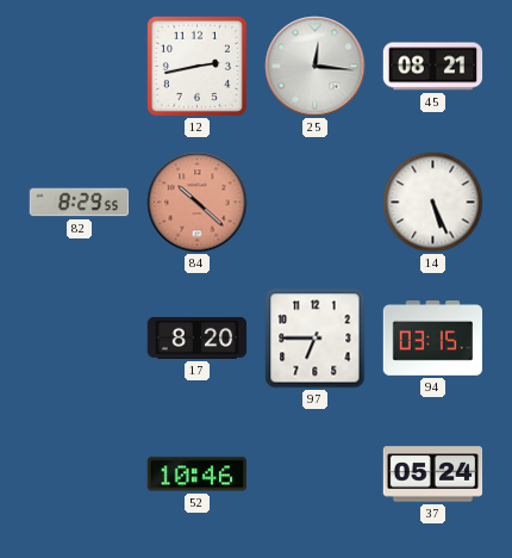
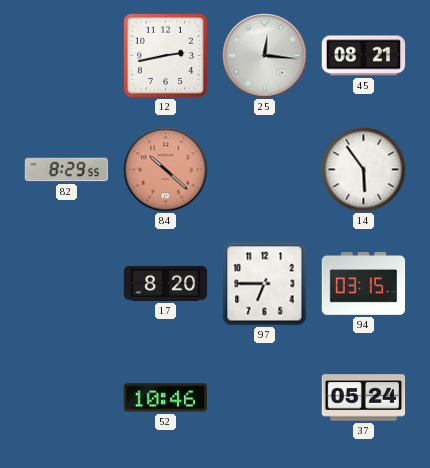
14: 5:26 -> 5:54
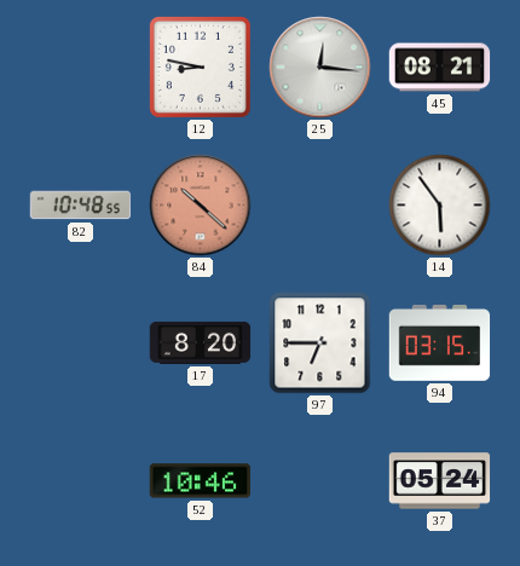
12: 2:43 -> 8:47
82: 8:29 -> 10:48
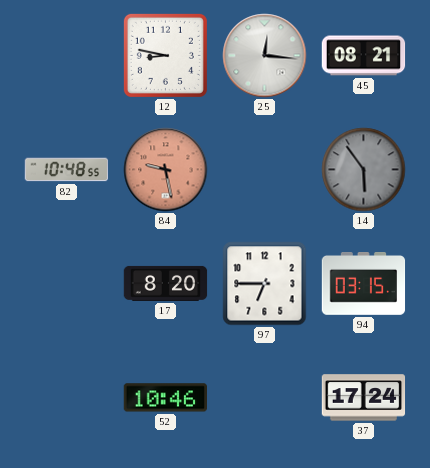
84: 10:22 -> 9:28
14 dial: white -> grey
37: 05:24 -> 17:24
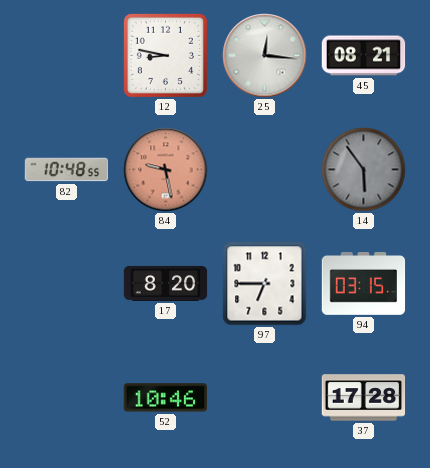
37: 17:24 -> 17:28
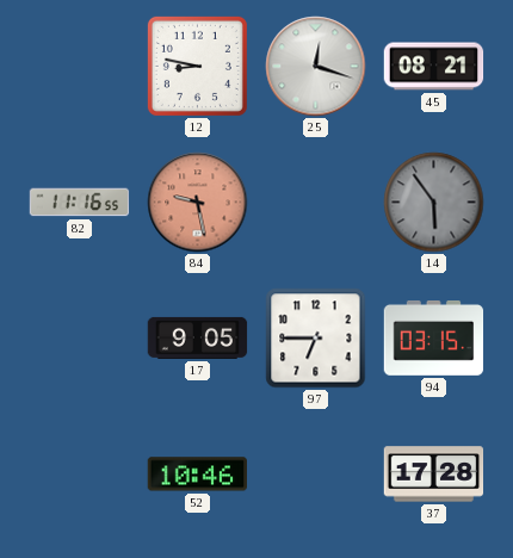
25: 12:16 -> 12:18
82: 10:48 -> 11:16
17: 8:20 -> 9:05
